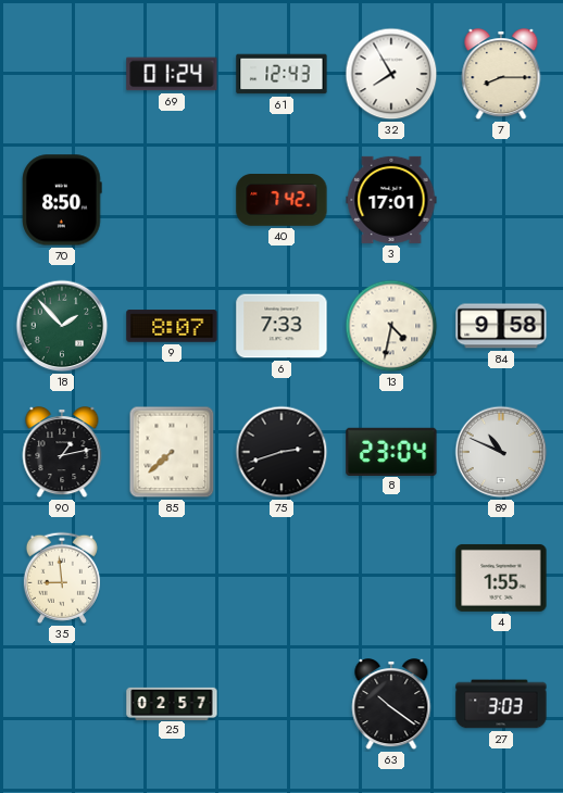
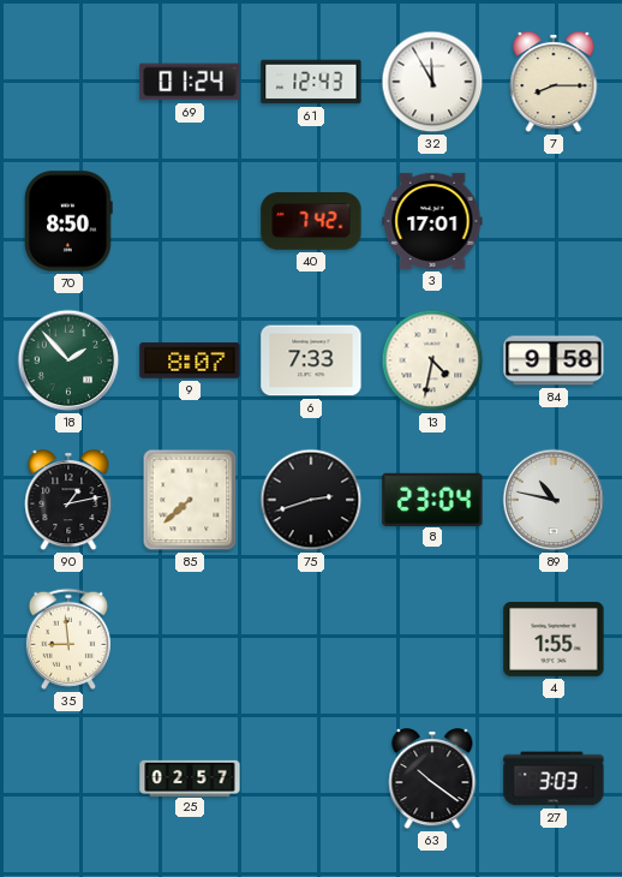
32: 7:55 -> 11:55
89: 10:49 -> 10:47
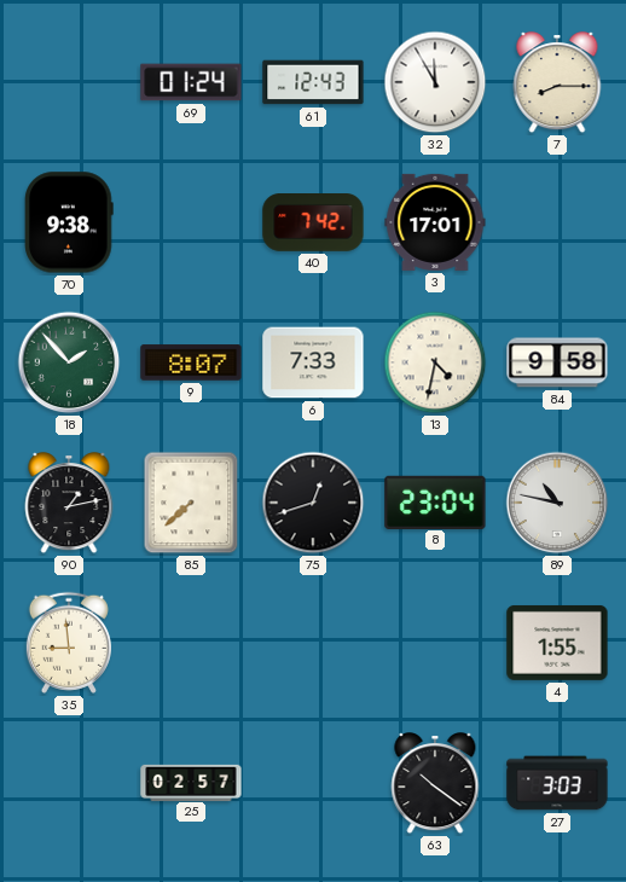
70: 8:50 -> 9:38
75: 2:42 -> 12:42
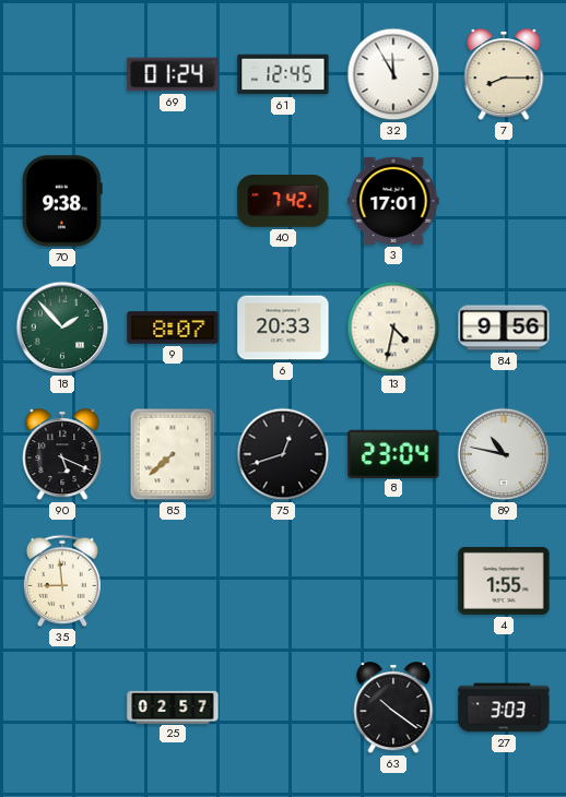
61: 12:43 -> 12:45
6: 7:33 -> 20:33
84: 9:58 -> 9:56
90: 1:13 -> 5:19
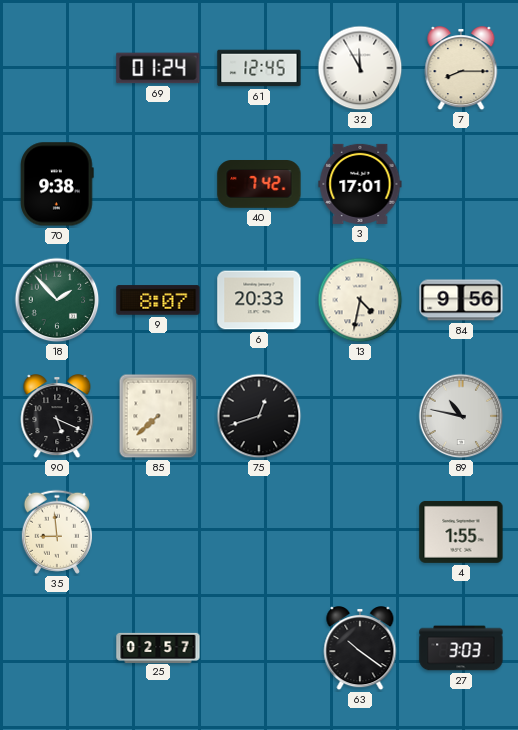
8: 23:04 -> none
